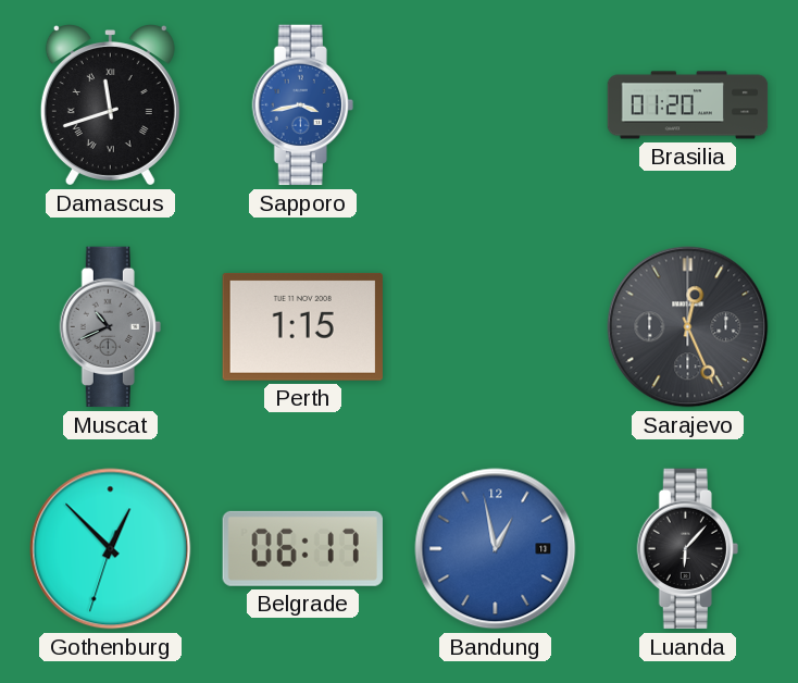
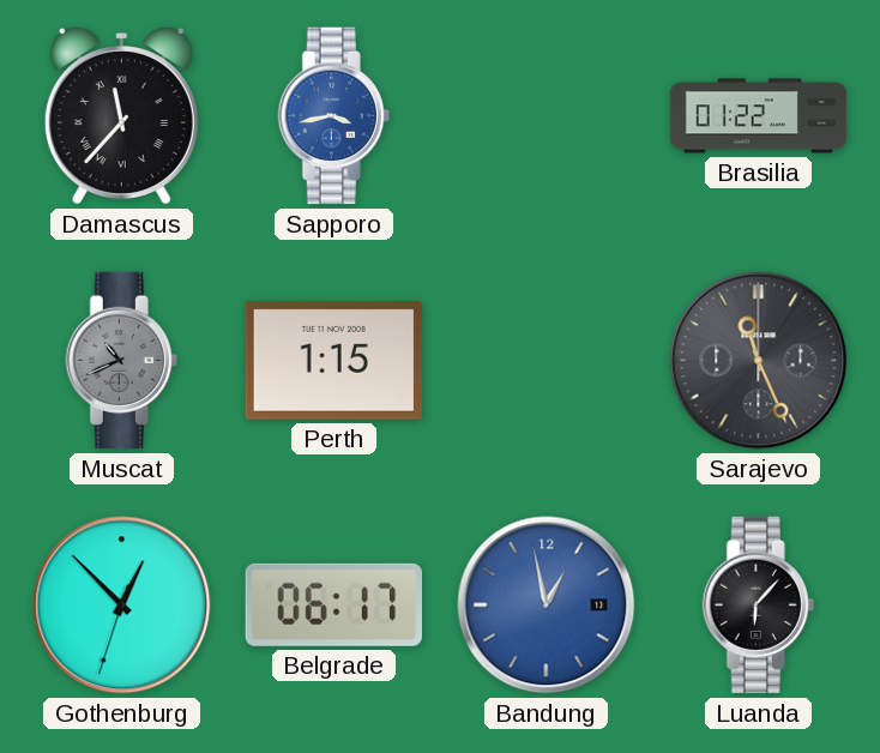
Damascus: 11:42 -> 11:37
Brasilia: 01:20 -> 01:22
Sarajevo: 12:26 -> 11:26
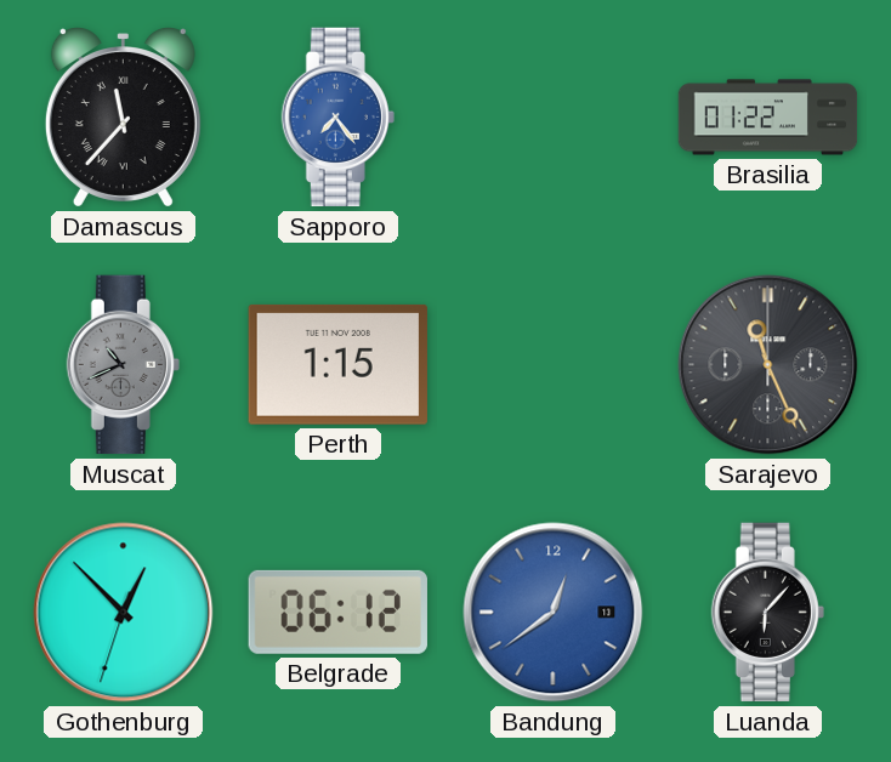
Sapporo: 3:43 -> 7:24
Belgrade: 06:17 -> 06:12
Bandung: 12:58 -> 12:39
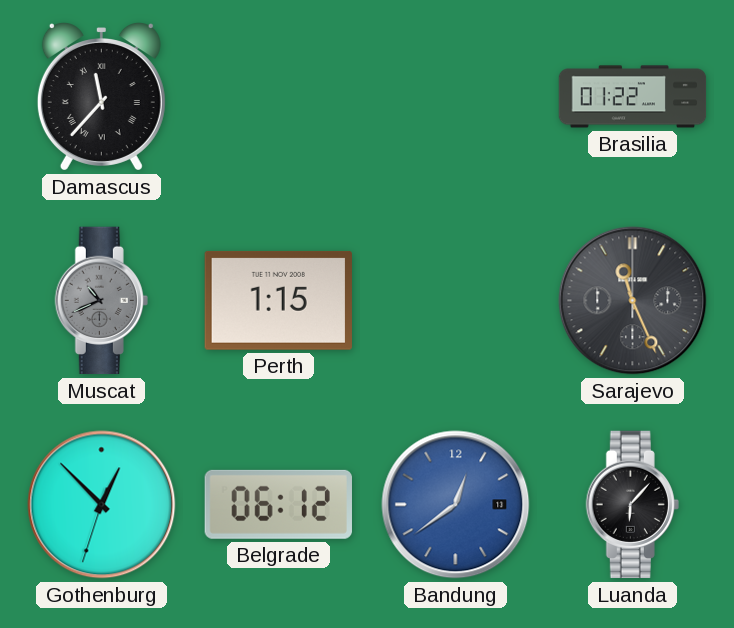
Sapporo: 7:24 -> none
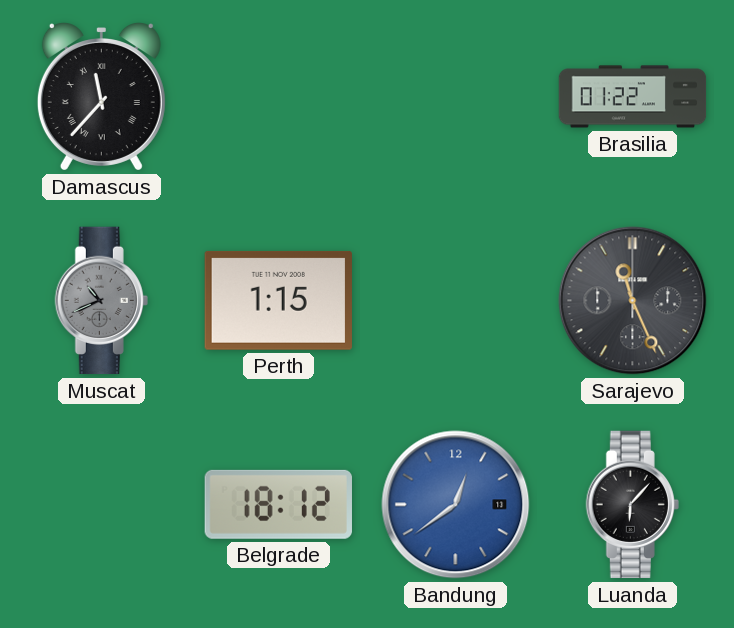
Gothenburg: 12:52 -> none
Belgrade: 06:12 -> 18:12
